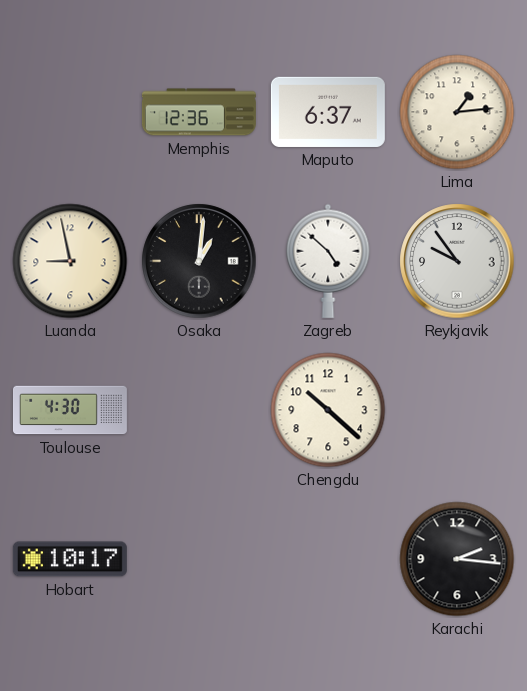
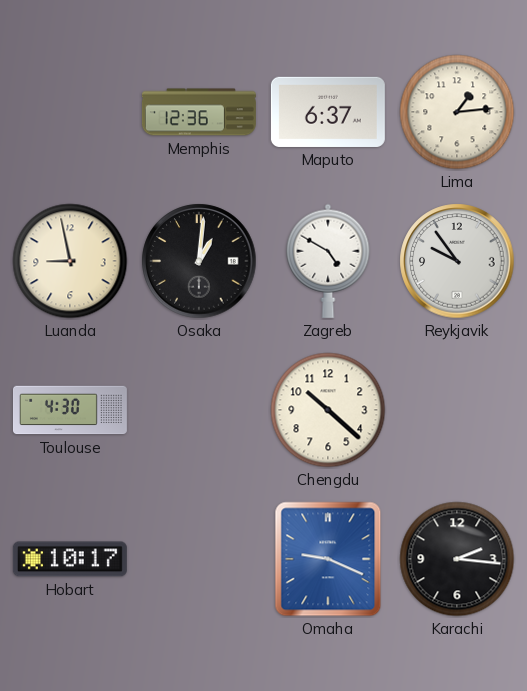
Zagreb: 4:52 -> 4:50
Omaha: none -> 9:19
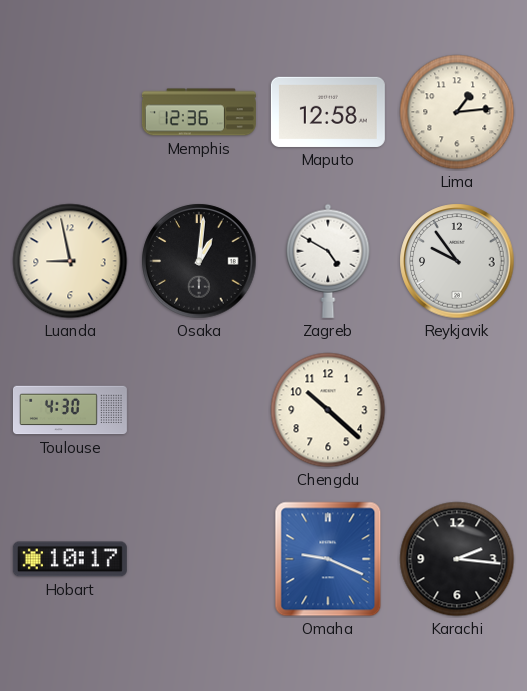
Maputo: 6:37 -> 12:58
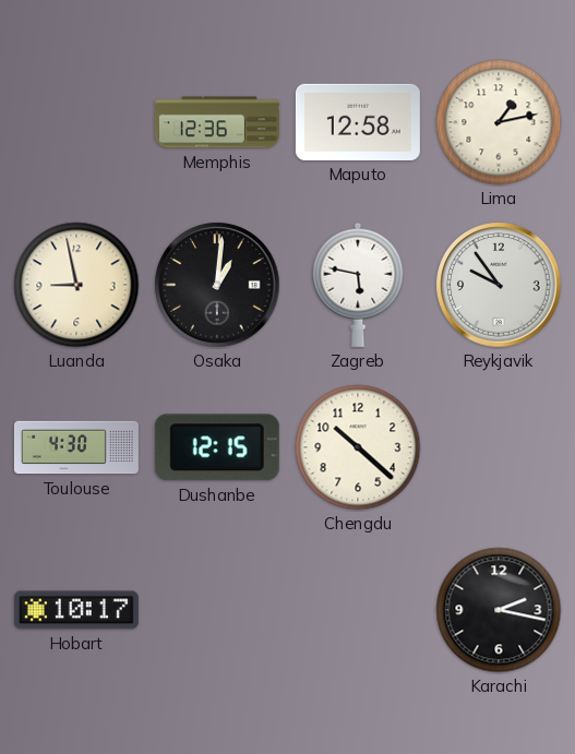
Lima: 1:14 -> 1:13
Zagreb: 4:50 -> 5:47
Dushanbe: none -> 12:15
Omaha: 9:19 -> none
Karachi: 2:16 -> 2:17
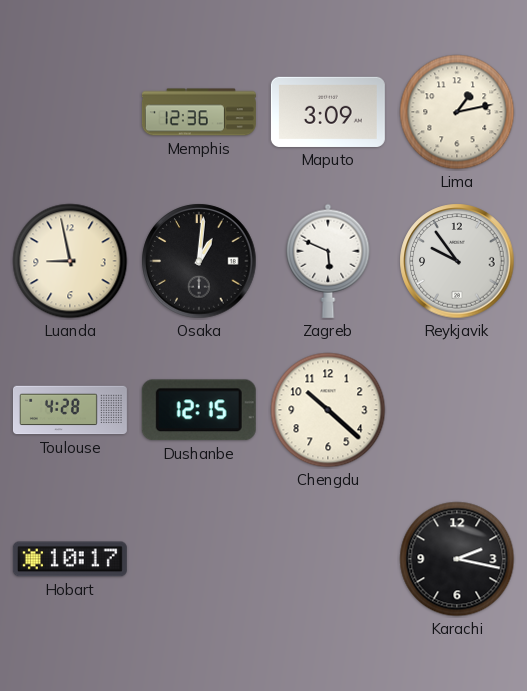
Maputo: 12:58 -> 3:09
Zagreb: 5:47 -> 5:49
Toulouse: 4:30 -> 4:28
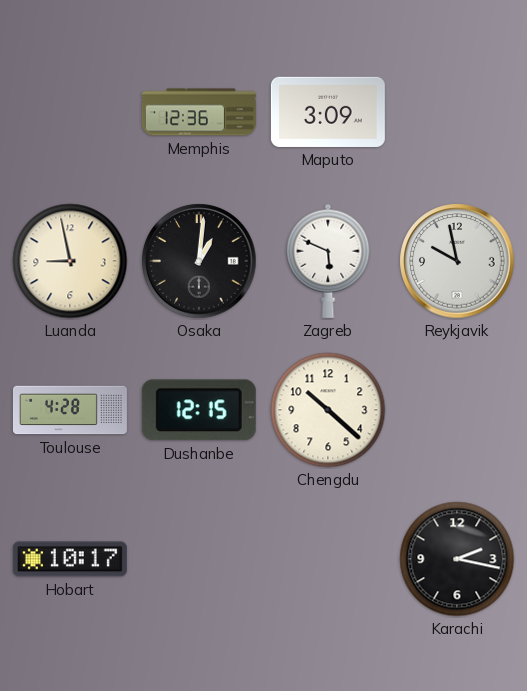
Lima: 1:13 -> none
Reykjavik: 9:54 -> 9:58
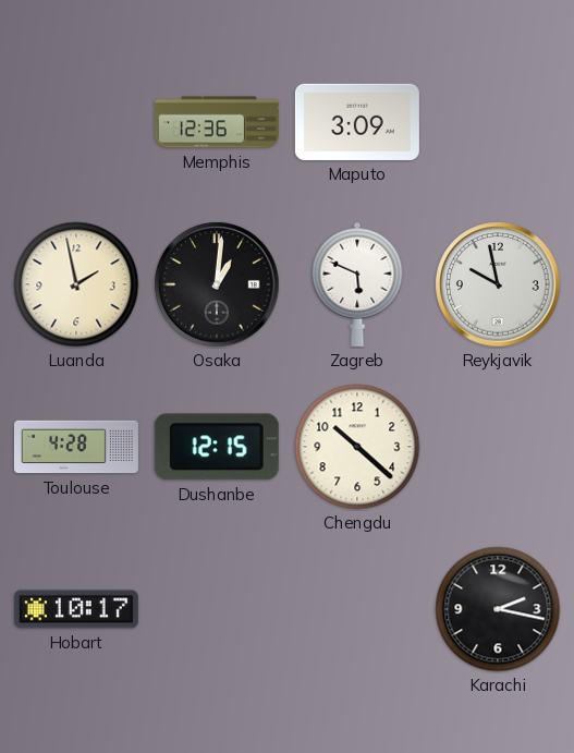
Luanda: 8:58 -> 1:58
